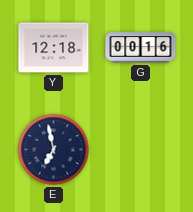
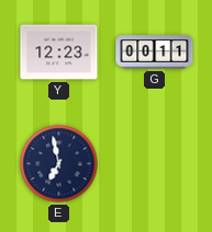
Y: 12:18 -> 12:23
G: 00:16 -> 00:11
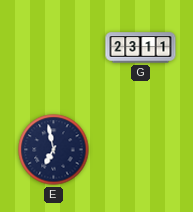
Y: 12:23 -> none
G: 00:11 -> 23:11
